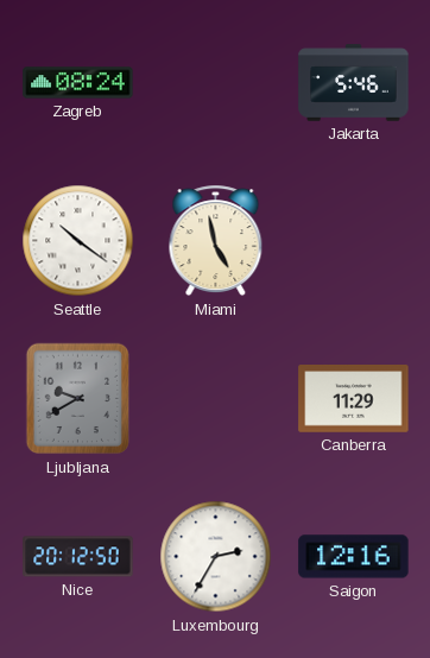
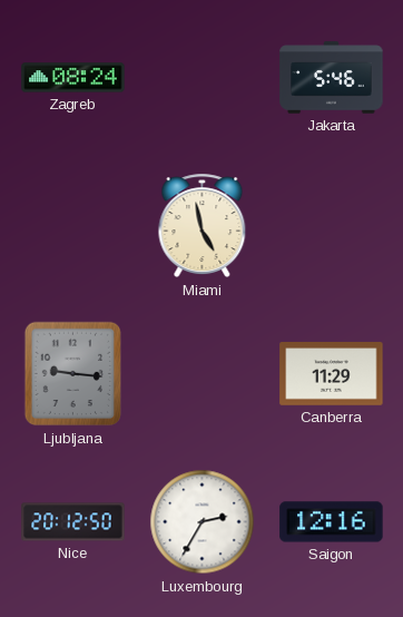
Seattle: 10:21 -> none
Ljubljana: 9:40 -> 9:16
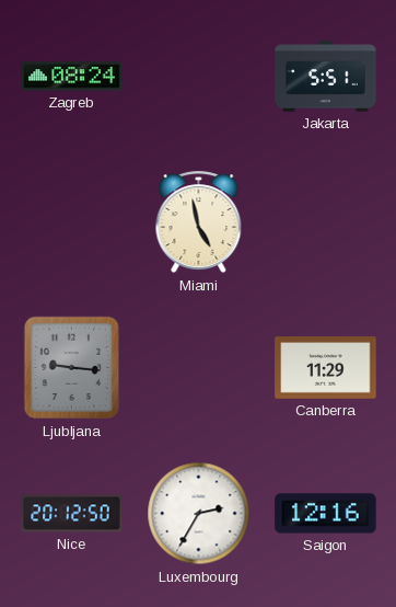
Jakarta: 5:46 -> 5:51
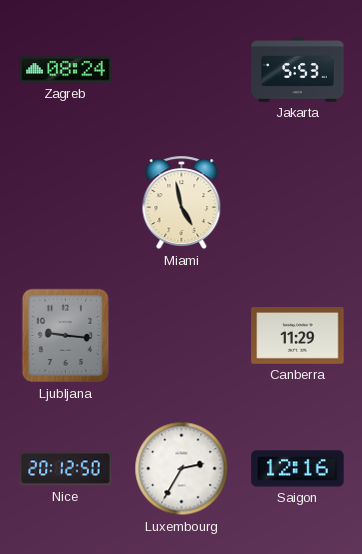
Jakarta: 5:51 -> 5:53
